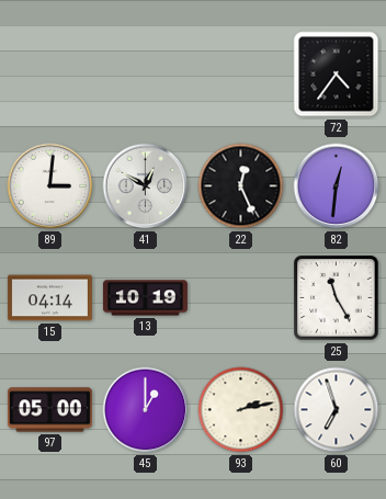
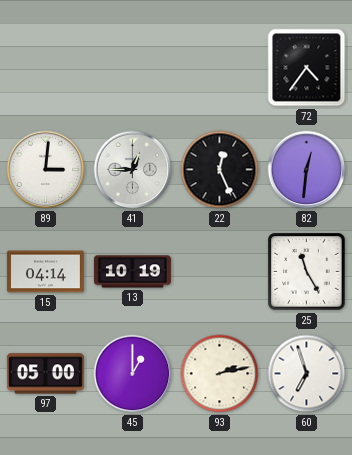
41: 12:50 -> 12:45
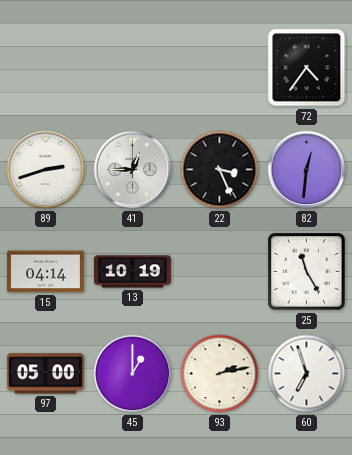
89: 3:01 -> 2:42
22: 12:26 -> 3:26
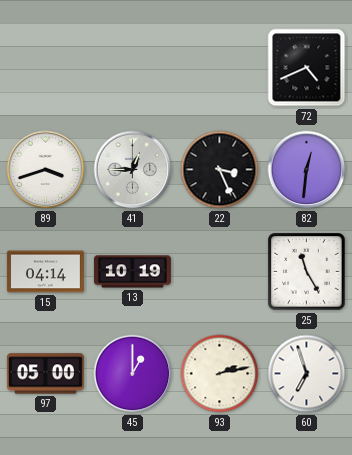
72: 4:36 -> 4:41
89: 2:42 -> 3:42
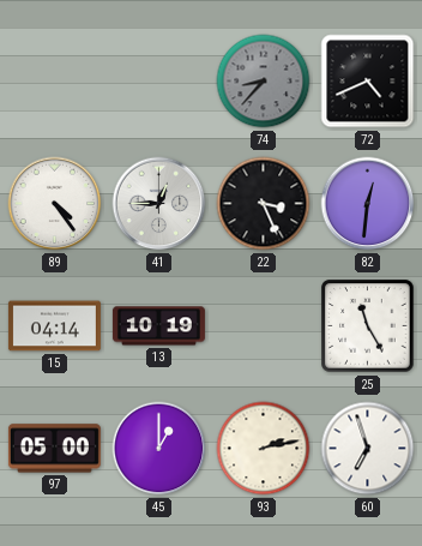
74: none -> 8:37
89: 3:42 -> 4:24
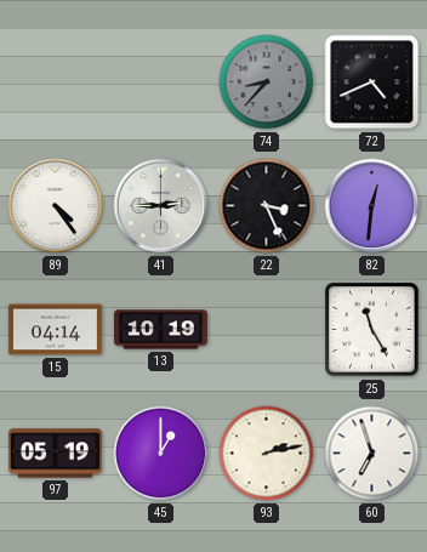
41: 12:45 -> 2:45
97: 05:00 -> 05:19
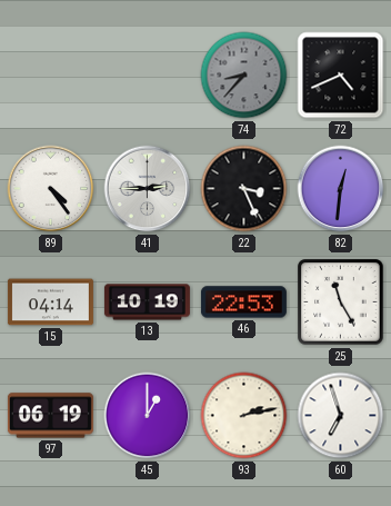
46: none -> 22:53
97: 05:19 -> 06:19
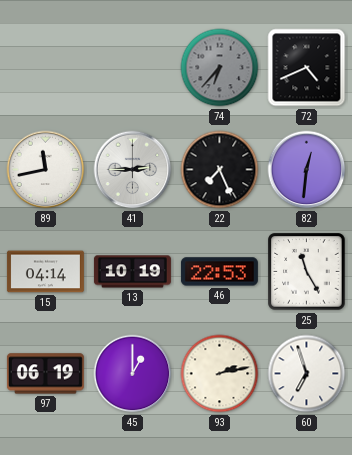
74: 8:37 -> 6:37
89: 4:24 -> 11:43
22: 3:26 -> 7:26
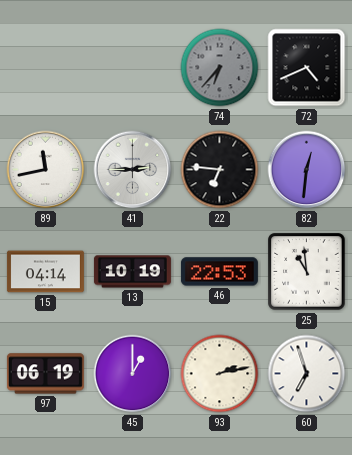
22: 7:26 -> 6:46
25: 11:25 -> 10:59
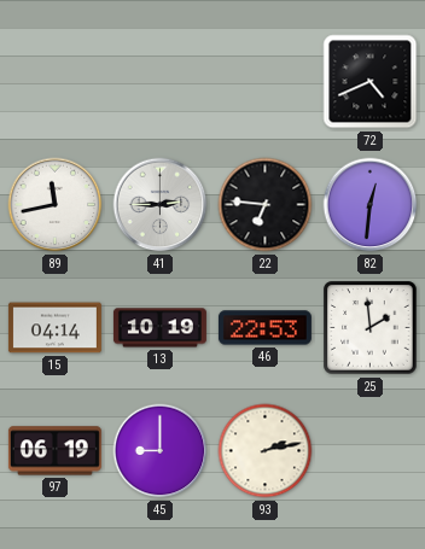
74: 6:37 -> none
25: 10:59 -> 1:59
45: 1:00 -> 9:00
60: 6:57 -> none
